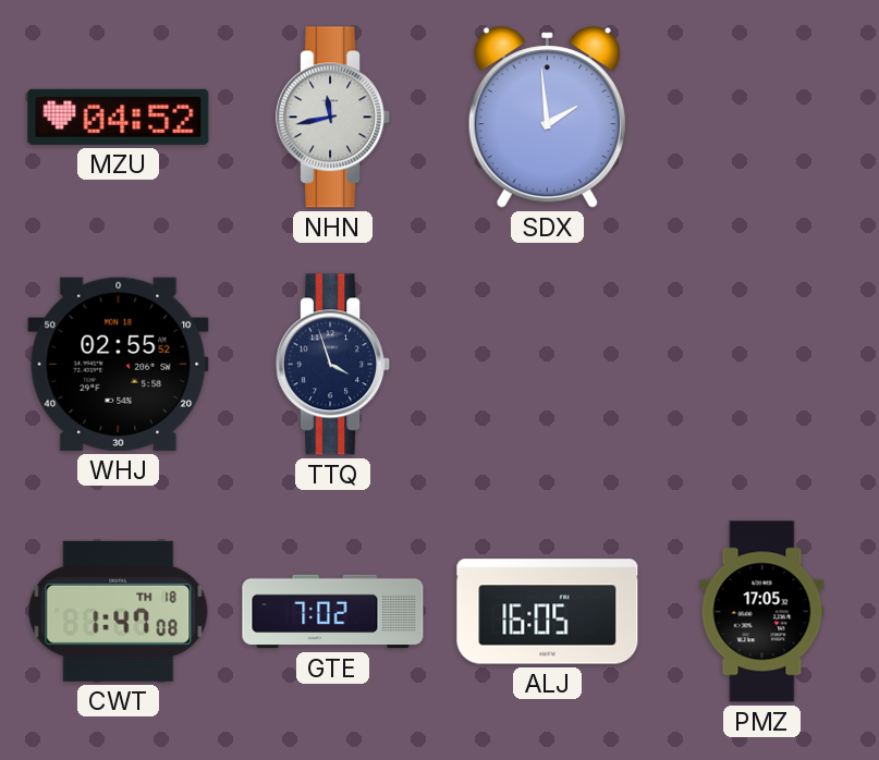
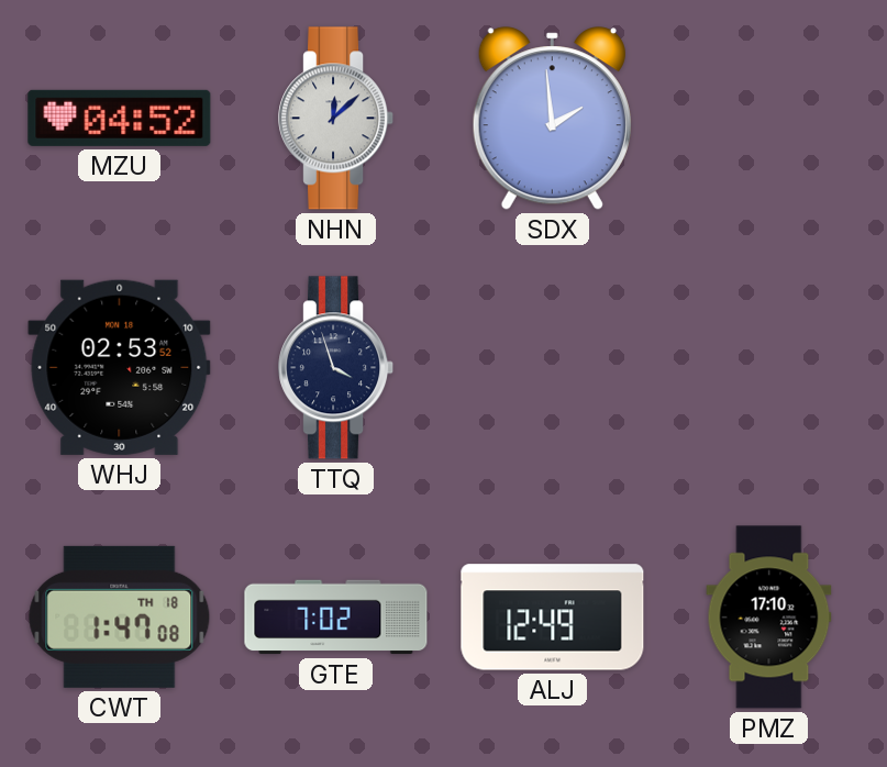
NHN: 11:43 -> 12:08
WHJ: 02:55 -> 02:53
ALJ: 16:05 -> 12:49
PMZ: 17:05 -> 17:10
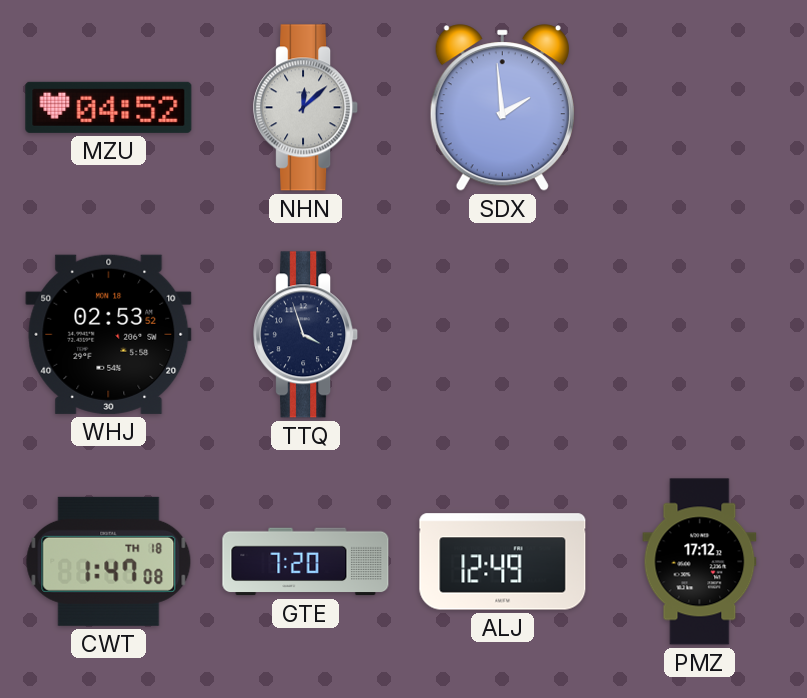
GTE: 7:02 -> 7:20
PMZ: 17:10 -> 17:12
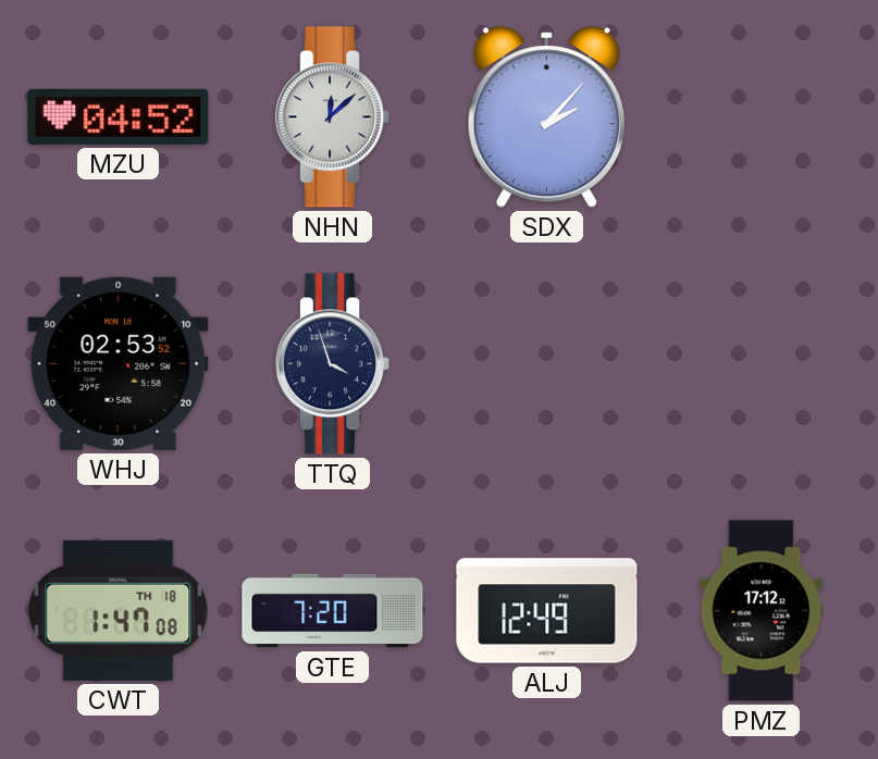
SDX: 1:59 -> 2:07
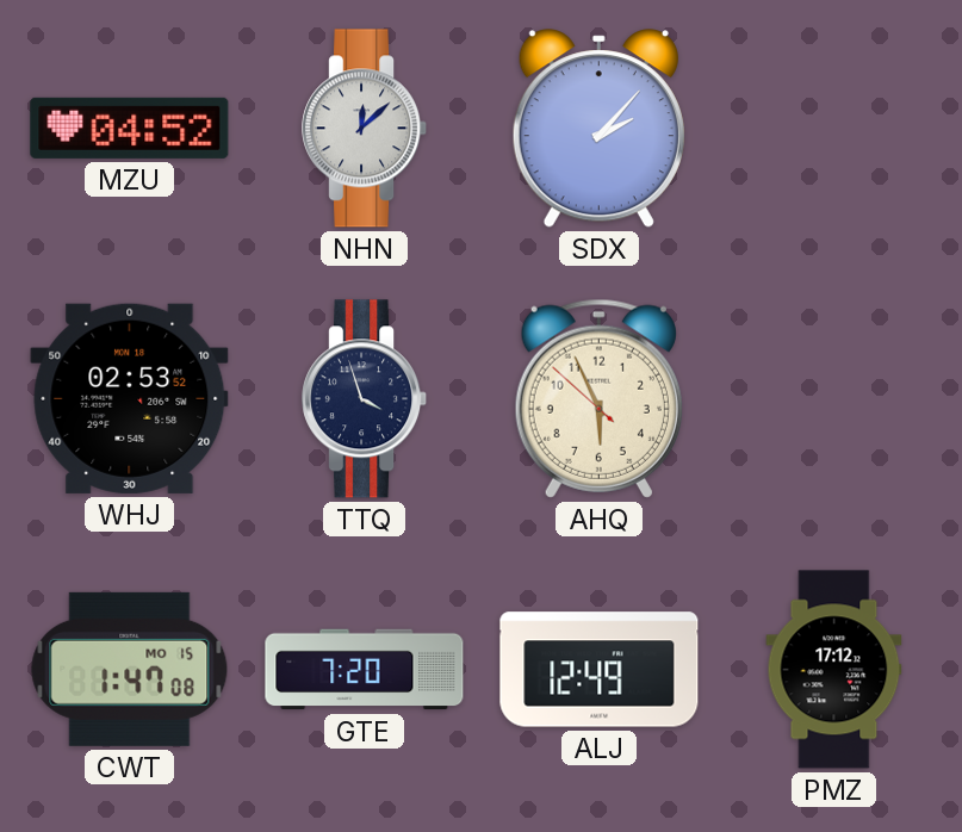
AHQ: none -> 5:55
CWT date: TH 18 -> MO 15
